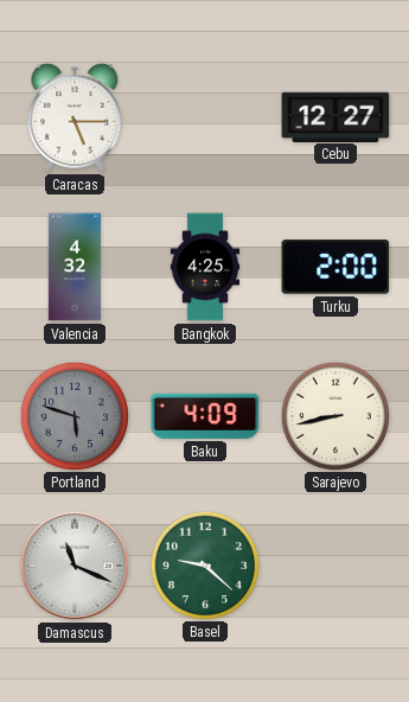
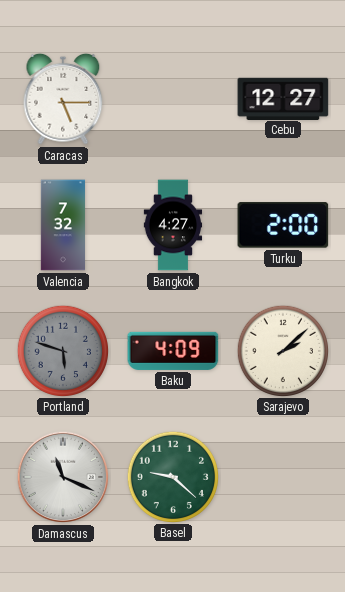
Valencia: 4:32 -> 7:32
Bangkok: 4:25 -> 4:27
Sarajevo: 8:43 -> 2:08
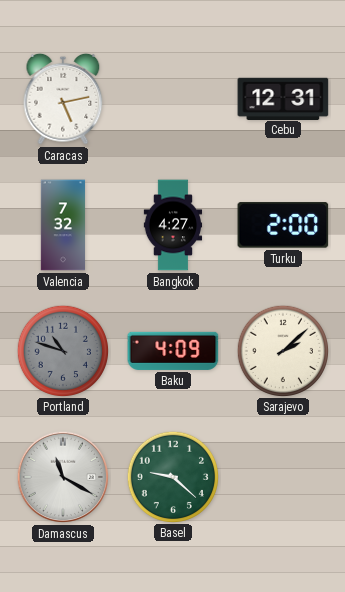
Caracas: 5:15 -> 5:13
Cebu: 12:27 -> 12:31
Portland: 5:48 -> 10:48
Damascus: 11:19 -> 11:20
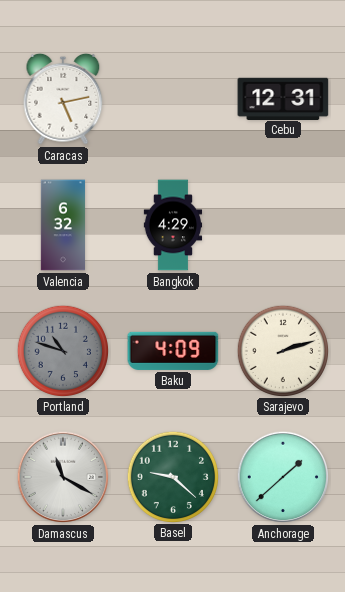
Valencia: 7:32 -> 6:32
Bangkok: 4:27 -> 4:29
Turku: 2:00 -> none
Sarajevo: 2:08 -> 2:12
Anchorage: none -> 1:38
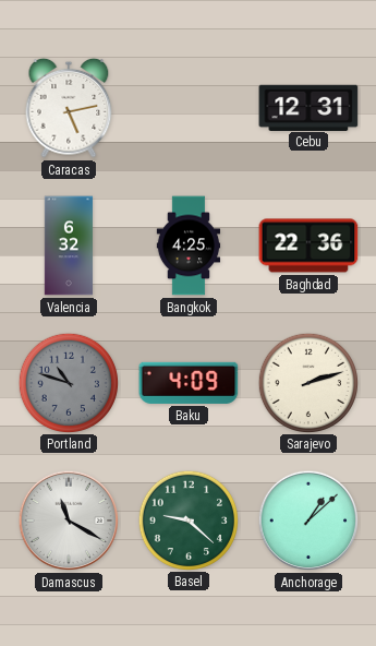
Bangkok: 4:29 -> 4:25
Baghdad: none -> 22:36
Anchorage: 1:38 -> 1:08
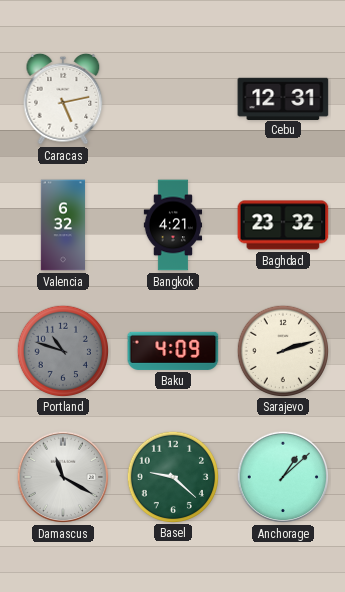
Bangkok: 4:25 -> 4:21
Baghdad: 22:36 -> 23:32
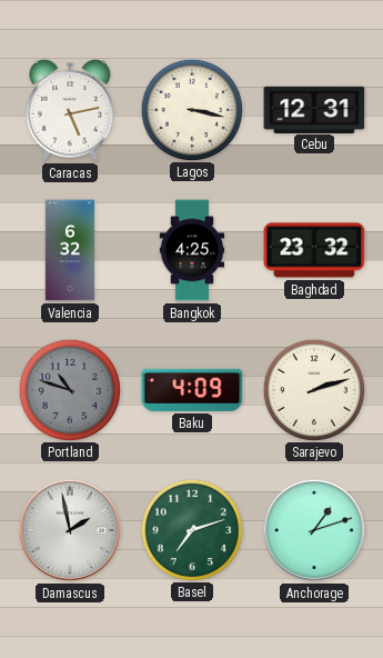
Lagos: none -> 3:17
Bangkok: 4:21 -> 4:25
Damascus: 11:20 -> 1:58
Basel: 9:22 -> 7:12
Anchorage: 1:08 -> 1:12
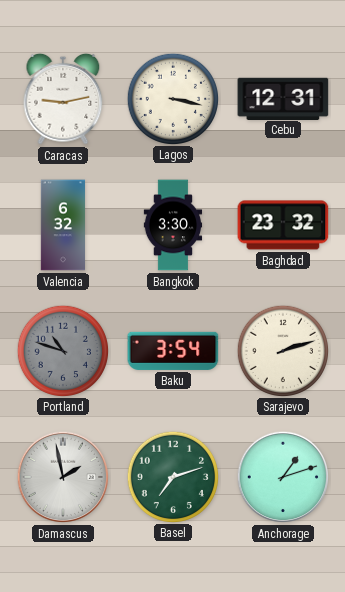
Caracas: 5:13 -> 9:13
Bangkok: 4:25 -> 3:30
Baku: 4:09 -> 3:54
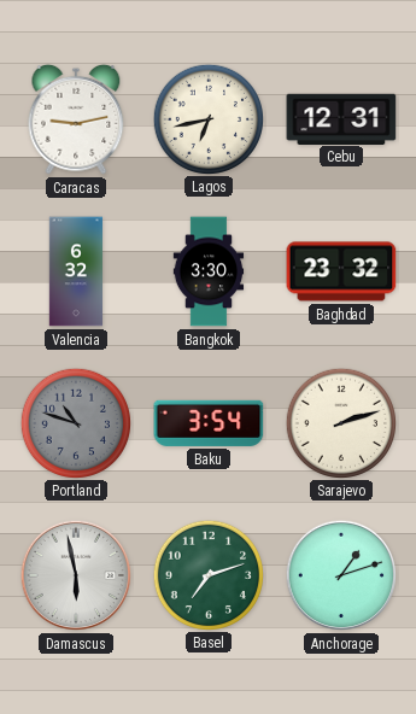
Lagos: 3:17 -> 6:43
Damascus: 1:58 -> 5:58
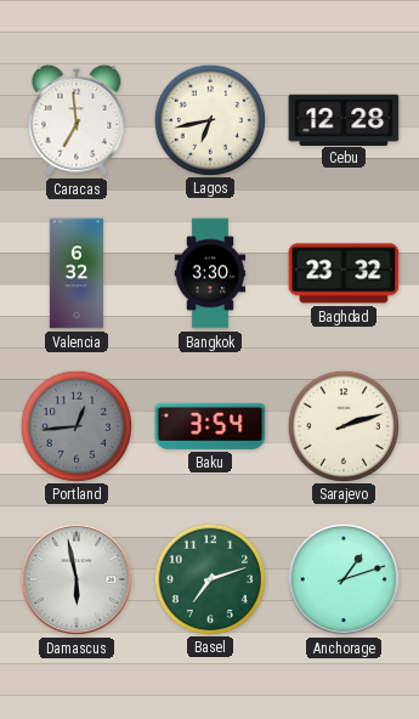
Caracas: 9:13 -> 6:59
Cebu: 12:31 -> 12:28
Portland: 10:48 -> 12:44
